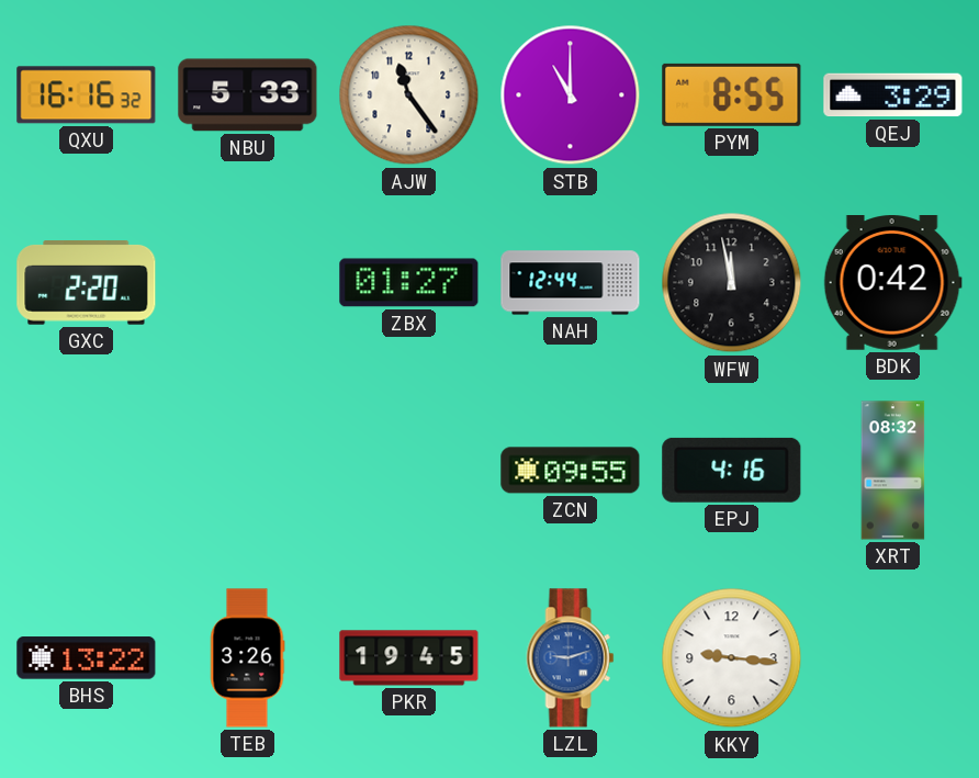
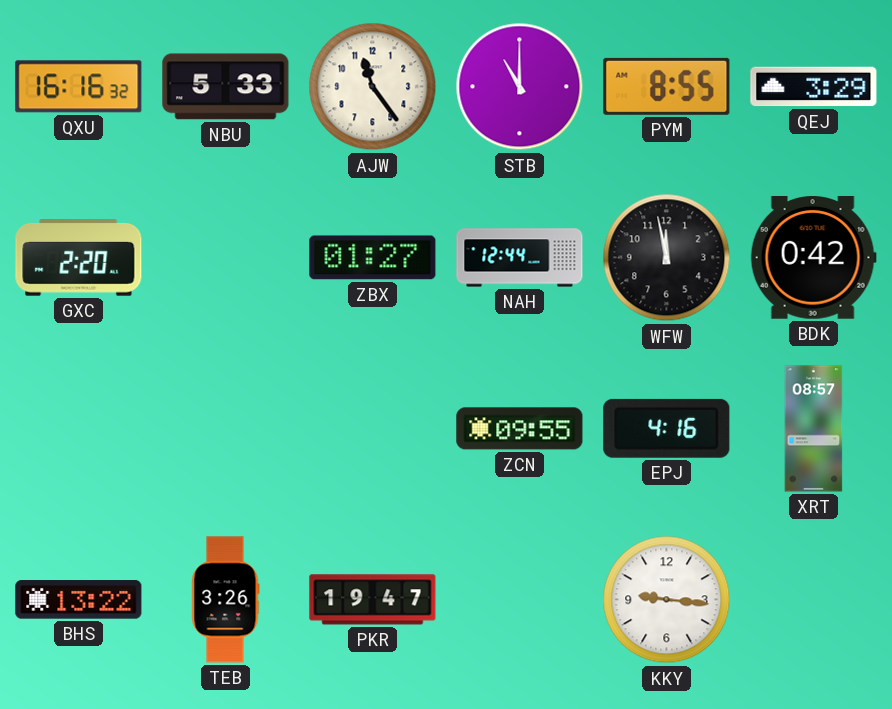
XRT: 08:32 -> 08:57
PKR: 19:45 -> 19:47
LZL: 9:12 -> none
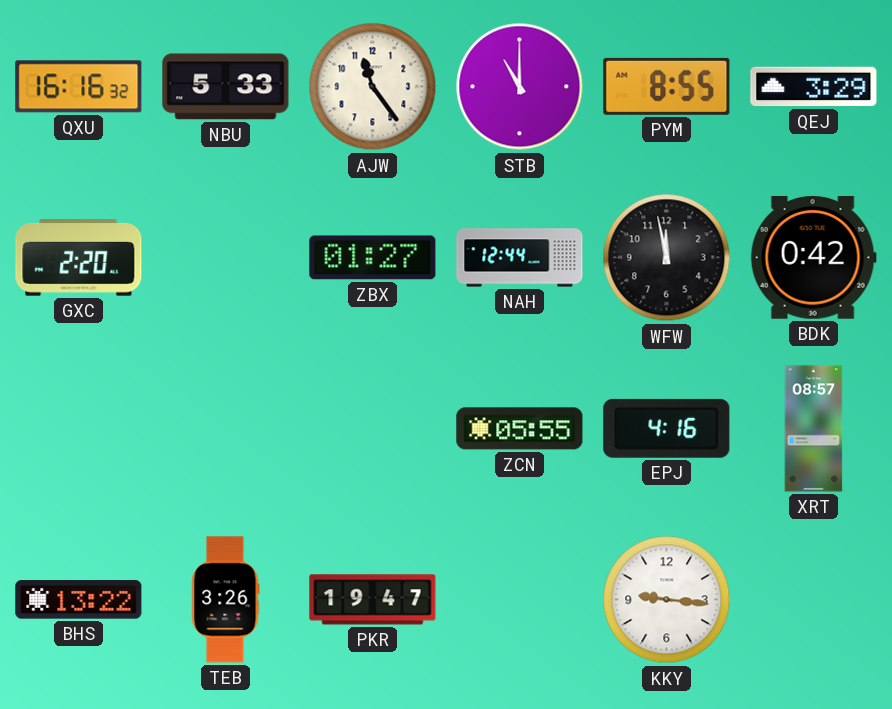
ZCN: 09:55 -> 05:55
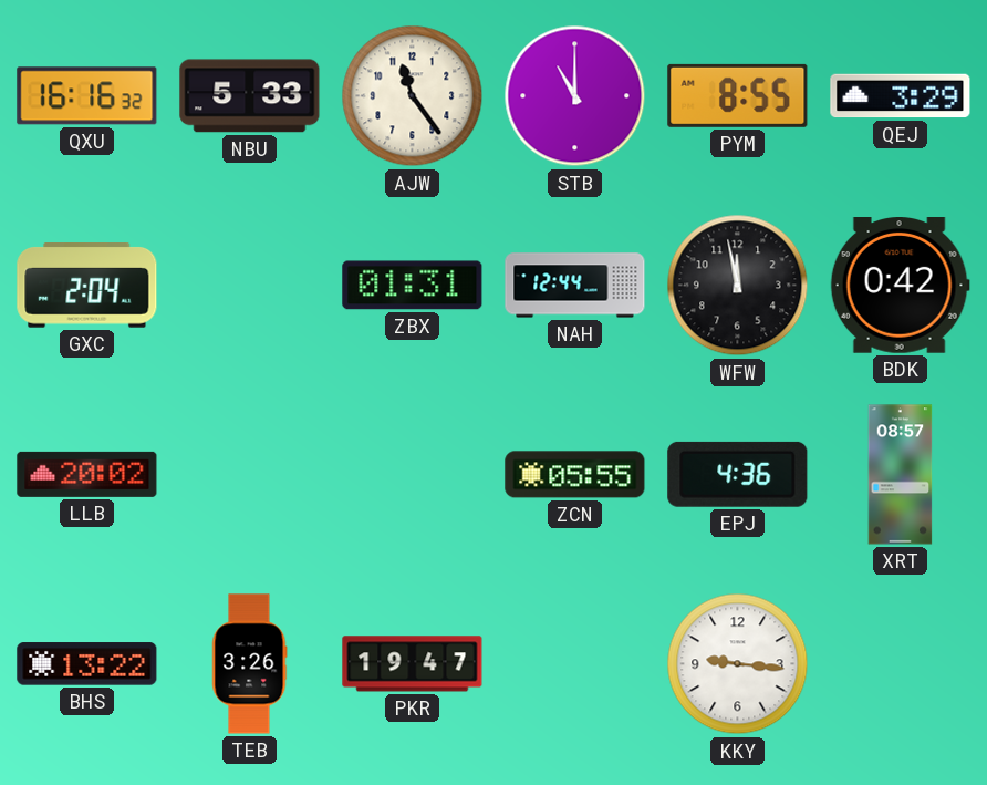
GXC: 2:20 -> 2:04
ZBX: 01:27 -> 01:31
LLB: none -> 20:02
EPJ: 4:16 -> 4:36
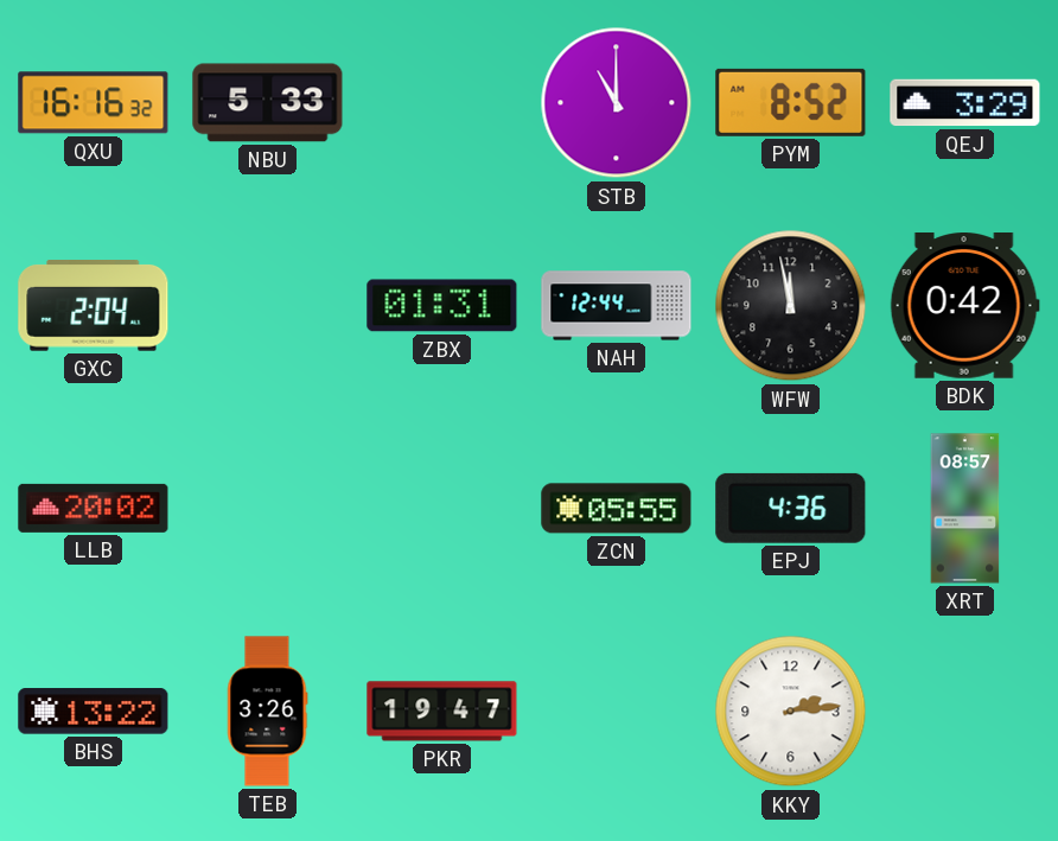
AJW: 11:24 -> none
PYM: 8:55 -> 8:52
KKY: 9:16 -> 2:14
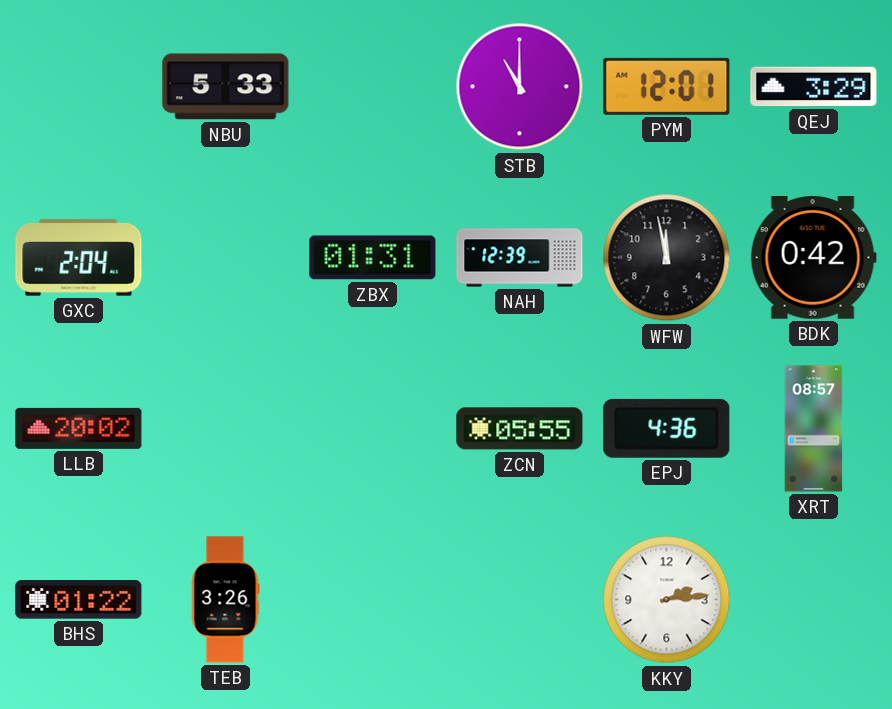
QXU: 16:16 -> none
PYM: 8:52 -> 12:01
NAH: 12:44 -> 12:39
BHS: 13:22 -> 01:22
PKR: 19:47 -> none
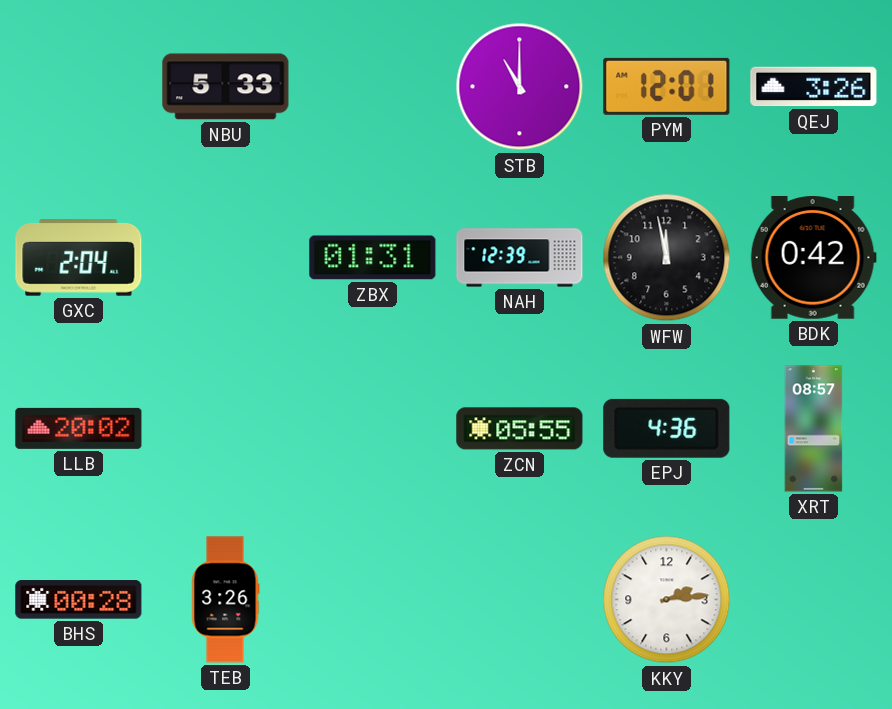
QEJ: 3:29 -> 3:26
BHS: 01:22 -> 00:28
